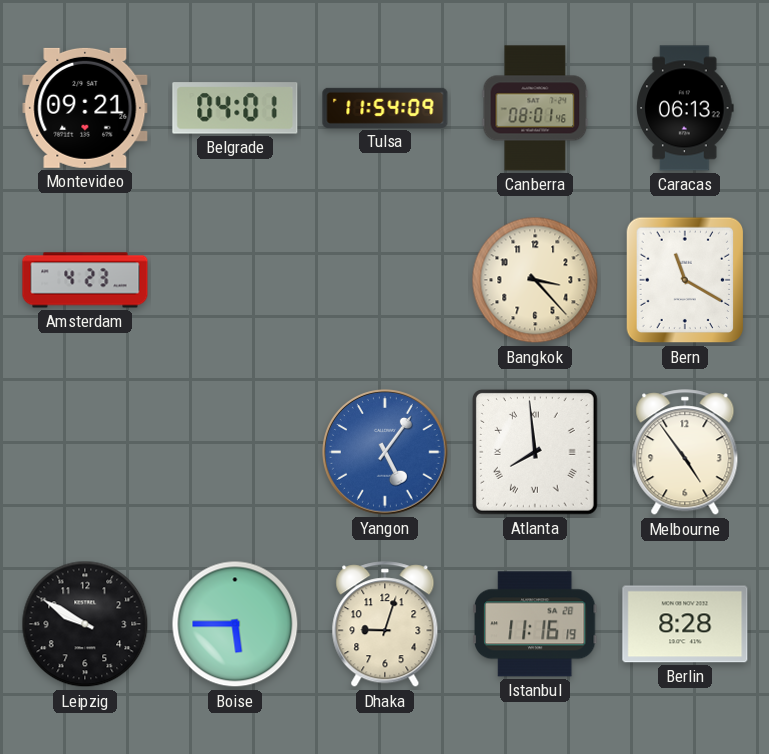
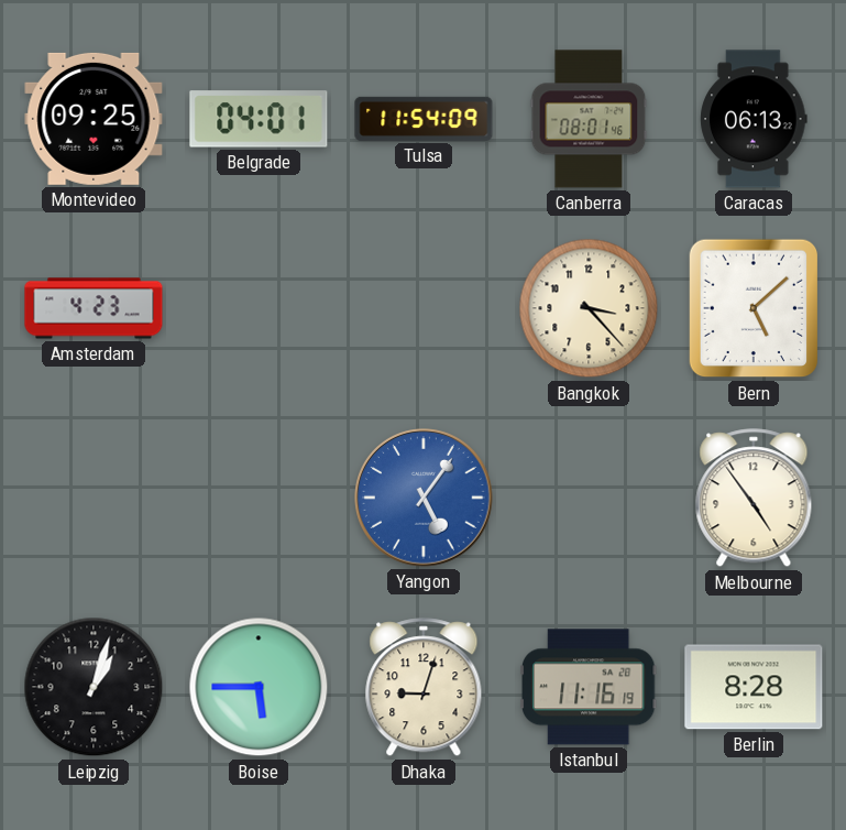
Montevideo: 09:21 -> 09:25
Bern: 11:20 -> 5:08
Atlanta: 7:59 -> none
Leipzig: 9:50 -> 1:03
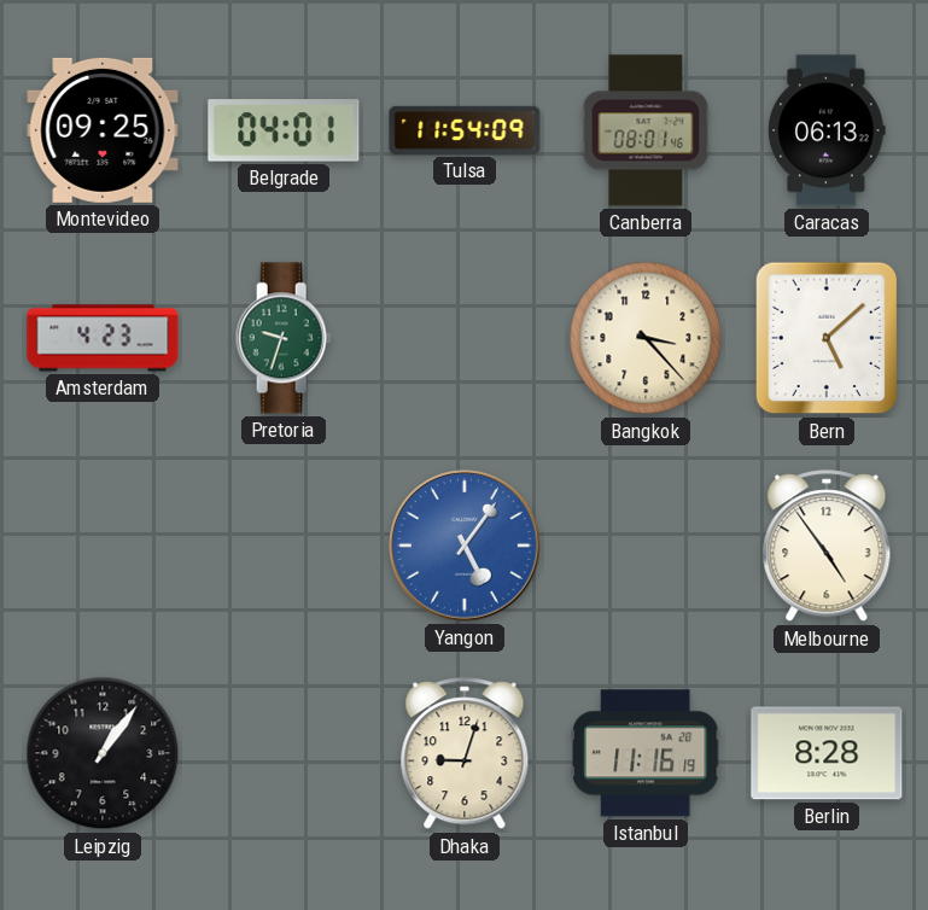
Pretoria: none -> 9:33
Leipzig: 1:03 -> 1:06
Boise: 5:45 -> none
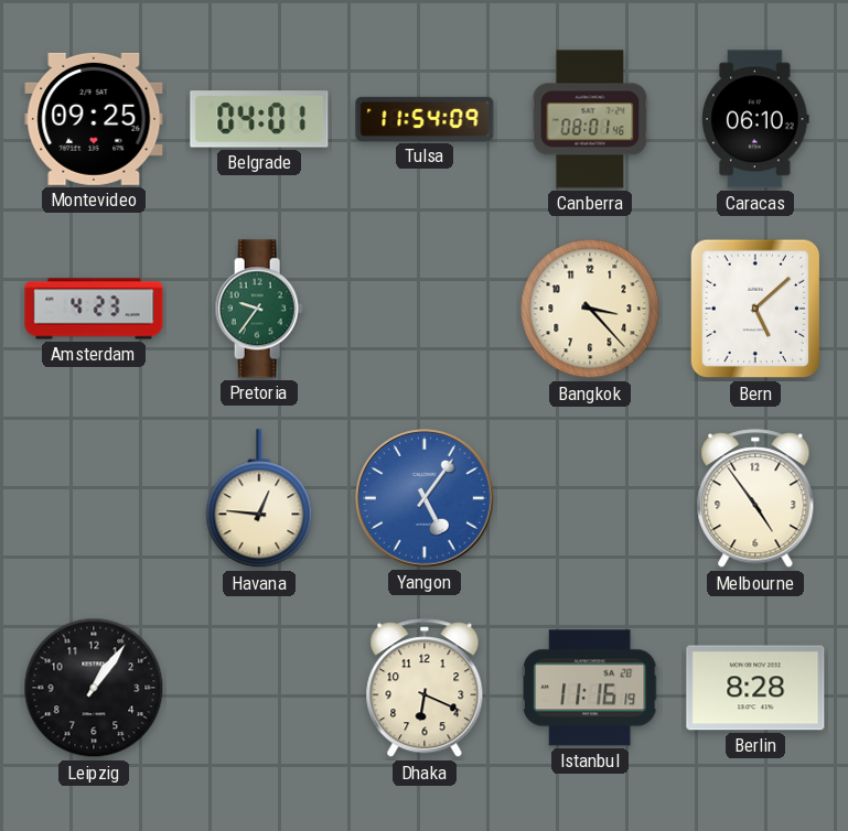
Caracas: 06:13 -> 06:10
Pretoria: 9:33 -> 9:36
Havana: none -> 12:46
Dhaka: 9:03 -> 6:19
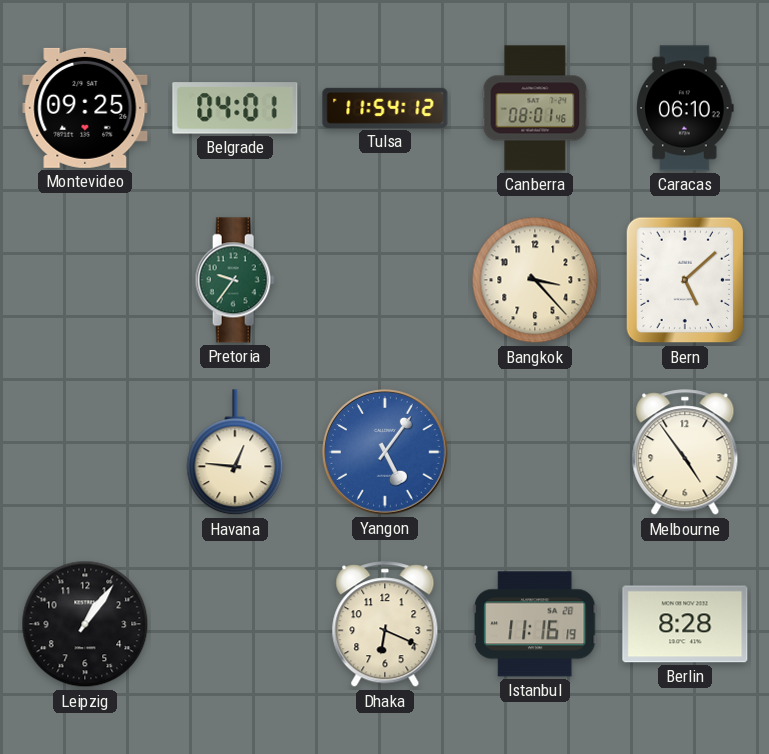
Tulsa: 11:54:09 -> 11:54:12
Amsterdam: 4:23 -> none
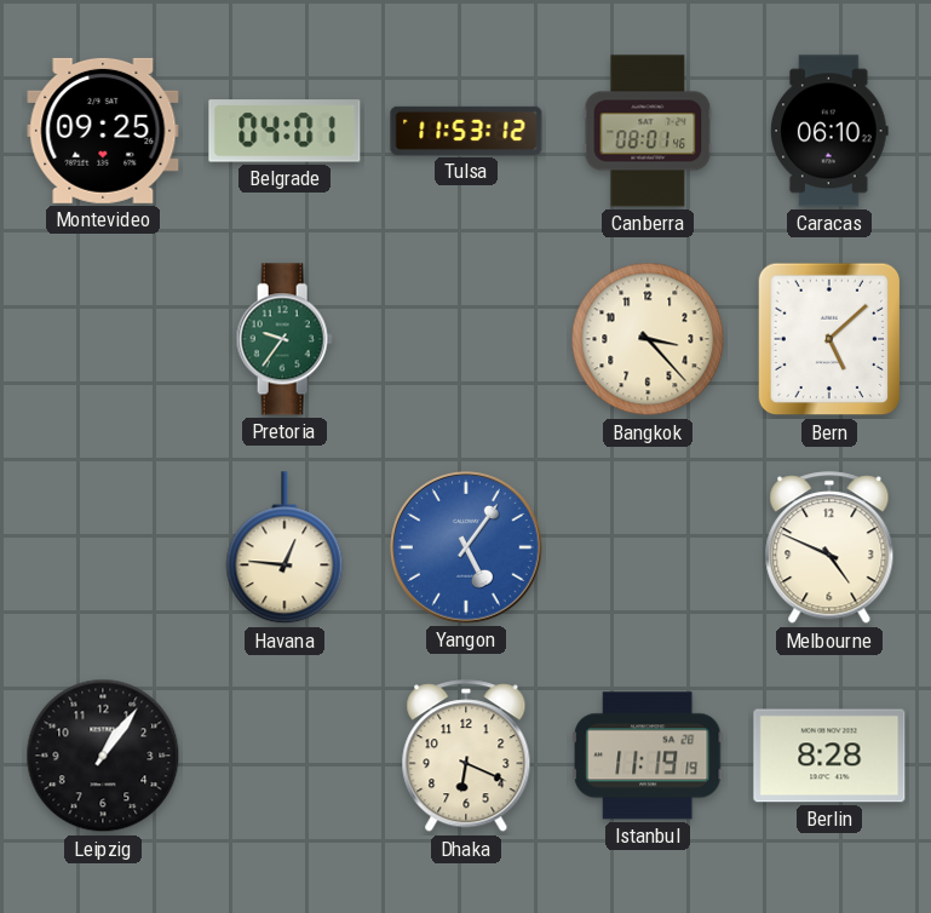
Tulsa: 11:54 -> 11:53
Melbourne: 4:54 -> 4:49
Istanbul: 11:16 -> 11:19
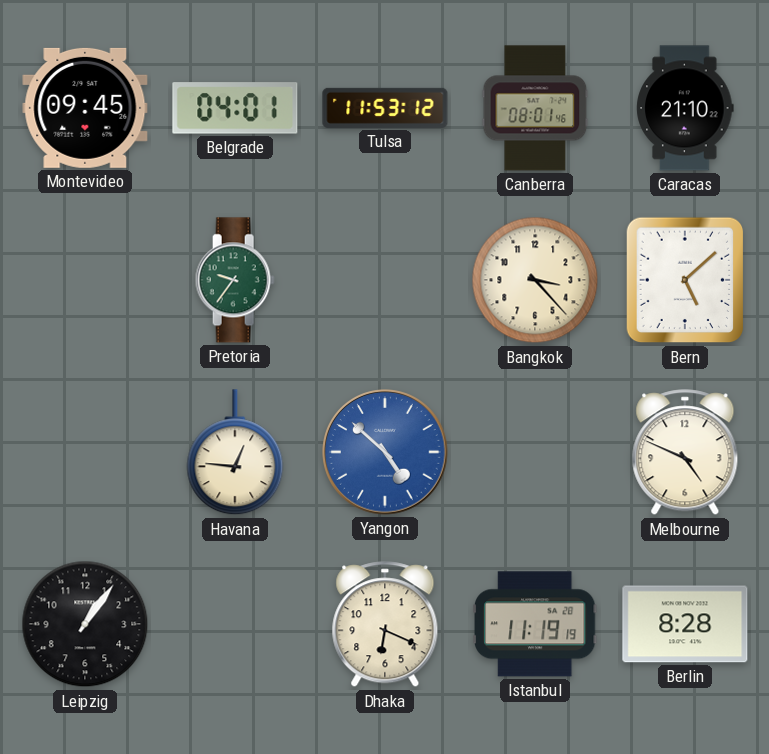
Montevideo: 09:25 -> 09:45
Caracas: 06:10 -> 21:10
Yangon: 5:06 -> 4:52
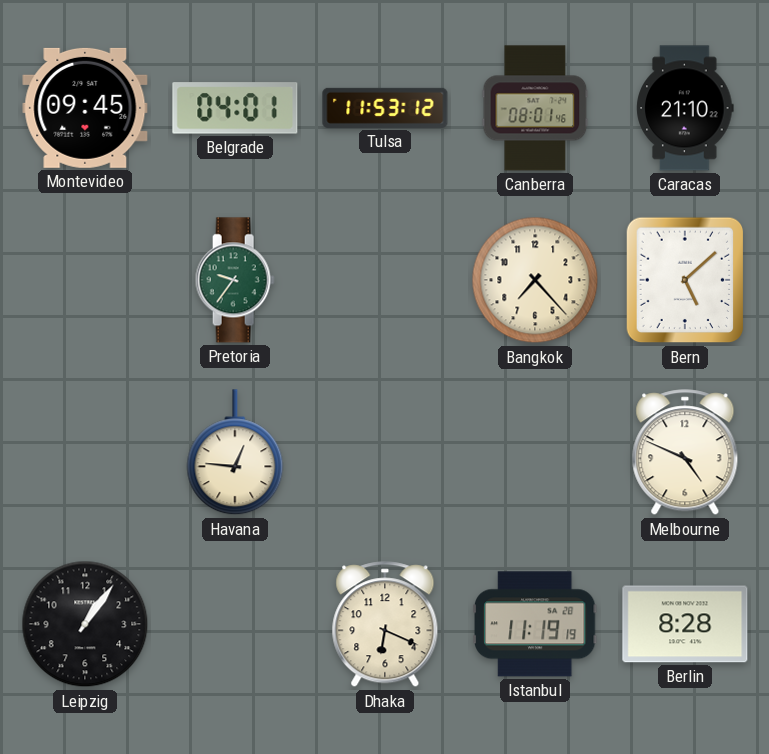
Bangkok: 3:23 -> 7:23
Yangon: 4:52 -> none
